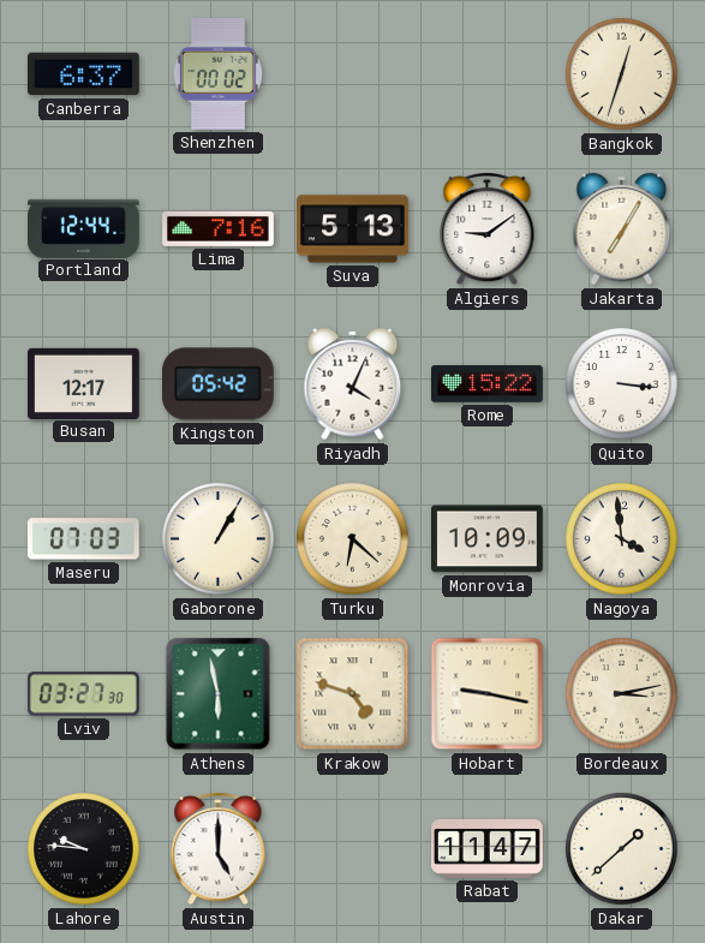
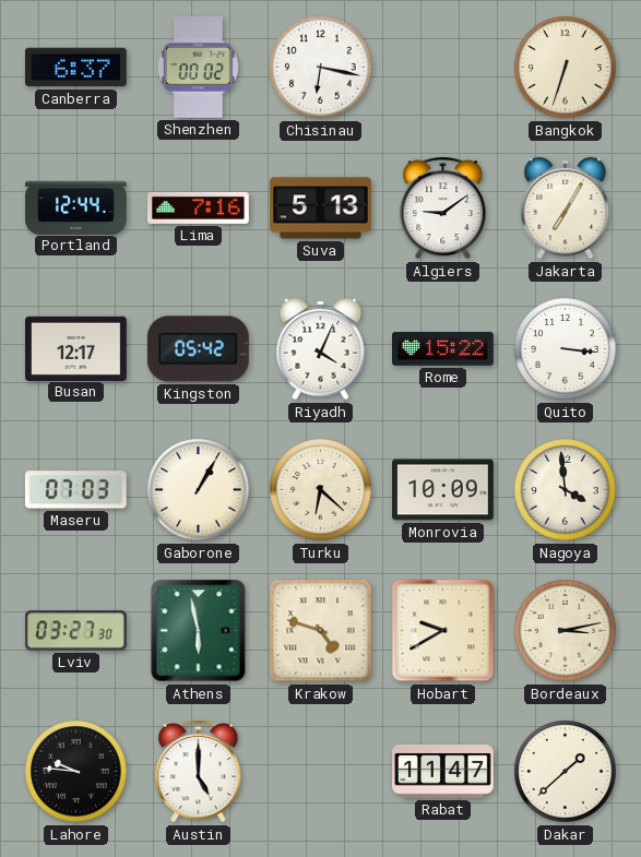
Chisinau: none -> 6:17
Bangkok: 12:33 -> 6:33
Hobart: 9:17 -> 9:40
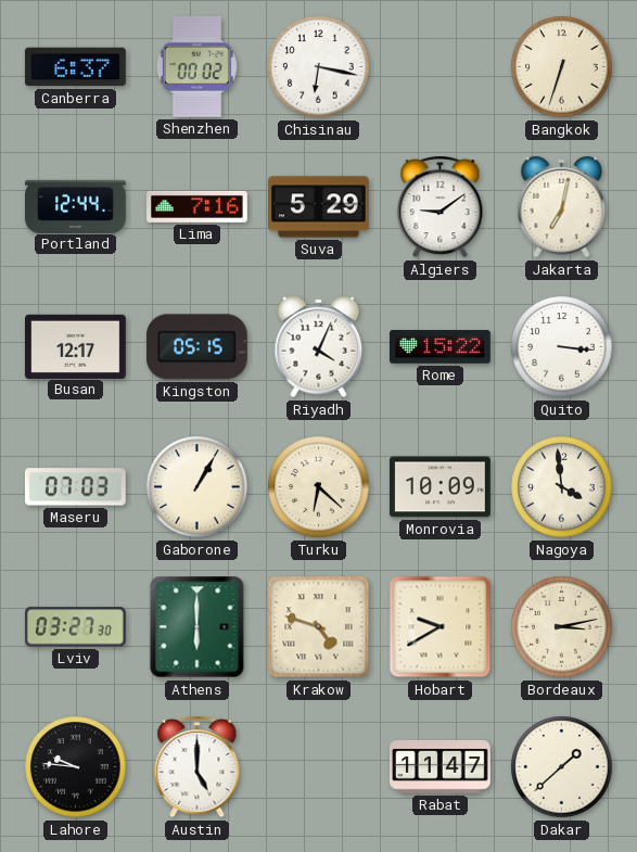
Suva: 5:13 -> 5:29
Jakarta: 7:05 -> 7:02
Kingston: 05:42 -> 05:15
Athens: 5:58 -> 6:00
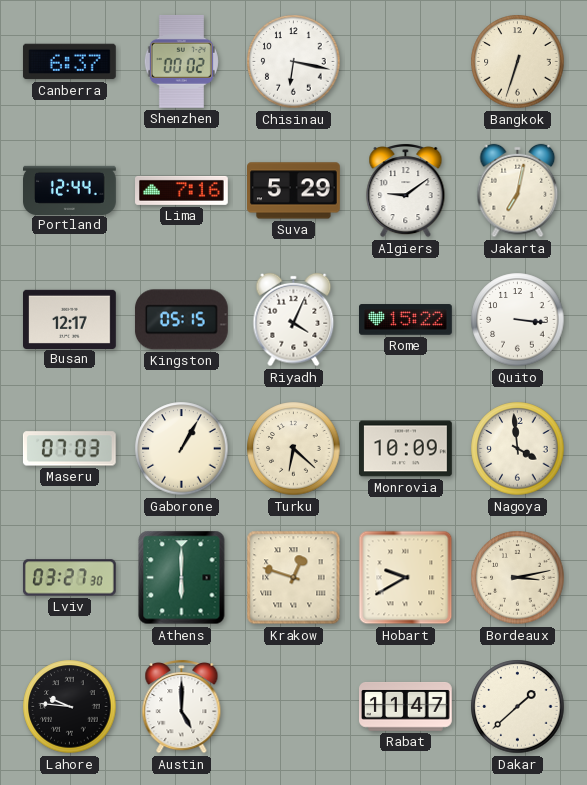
Krakow: 4:48 -> 12:48
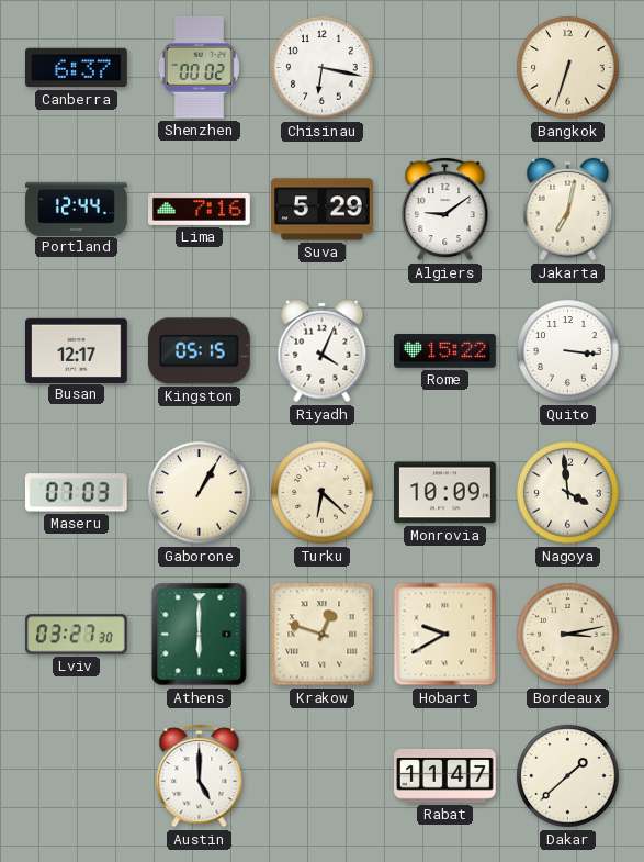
Lahore: 9:46 -> none
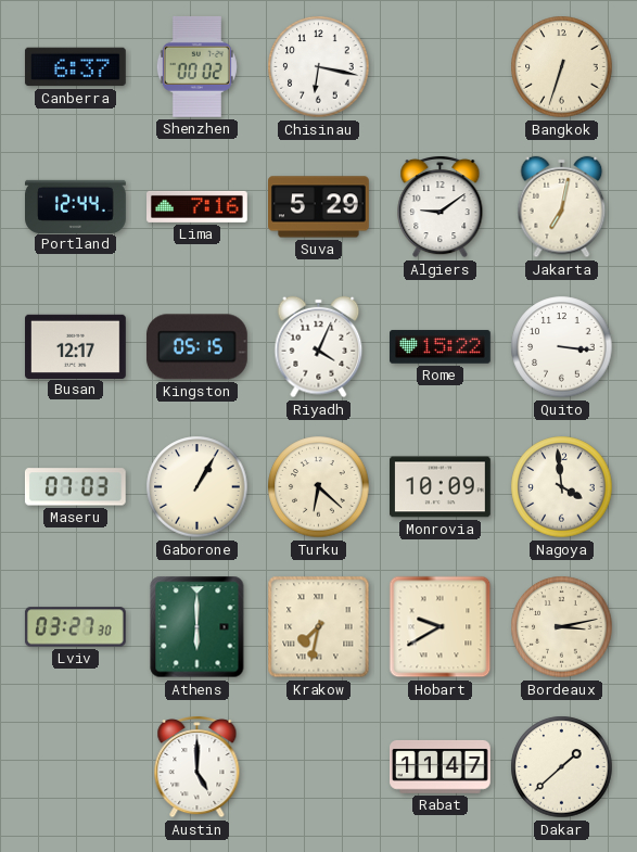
Krakow: 12:48 -> 7:32
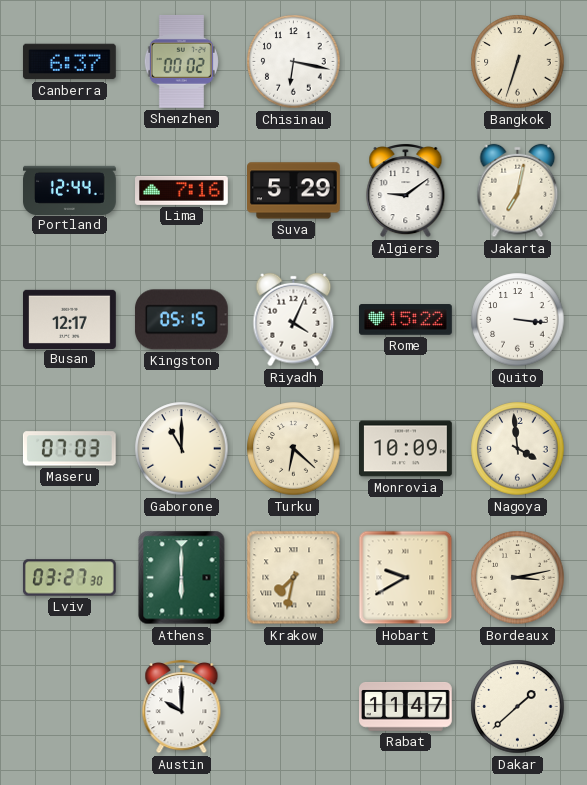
Gaborone: 1:05 -> 11:00
Austin: 5:00 -> 10:00
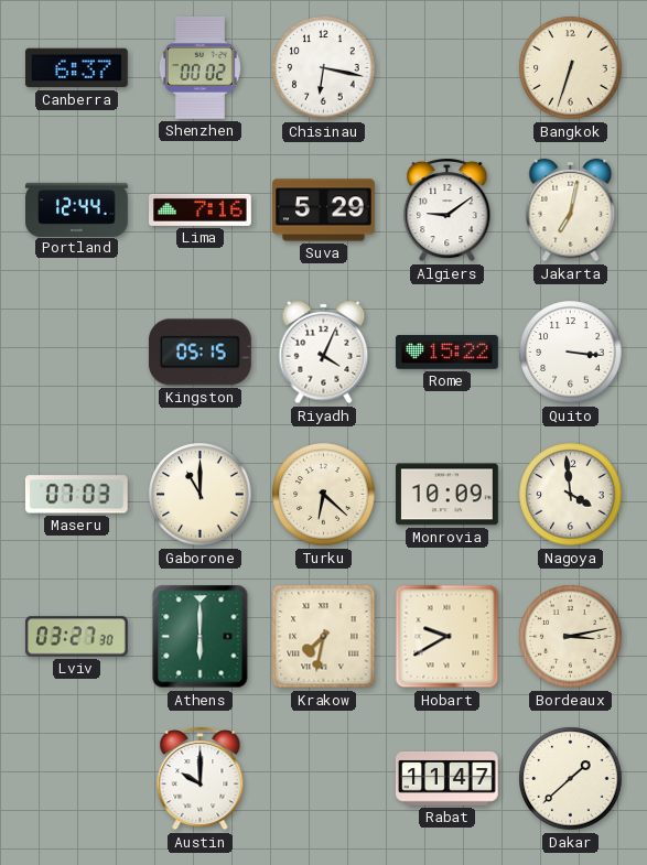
Busan: 12:17 -> none
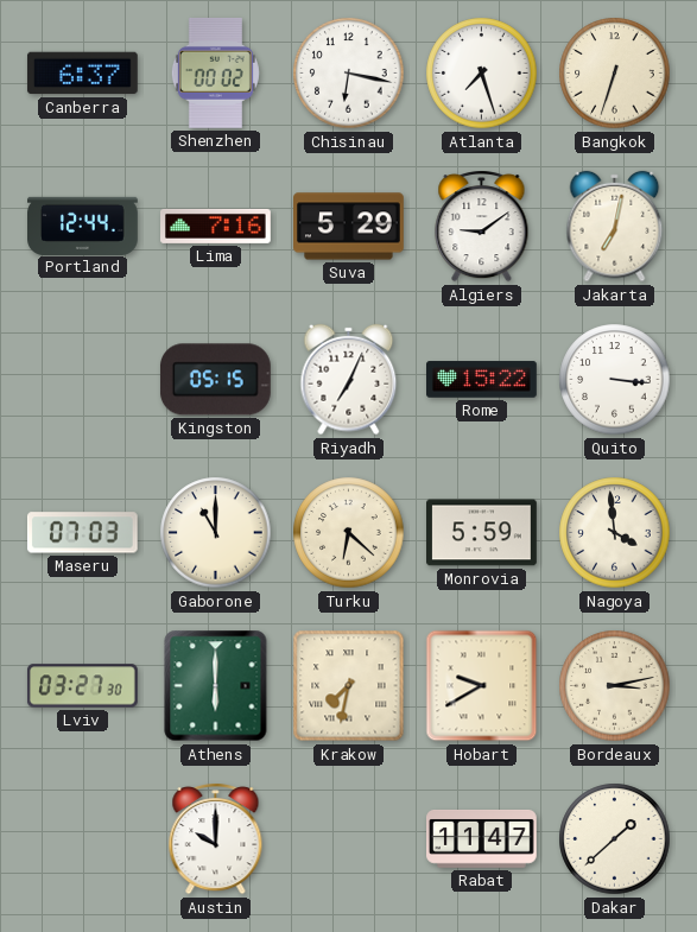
Atlanta: none -> 7:27
Riyadh: 4:04 -> 7:04
Monrovia: 10:09 -> 5:59
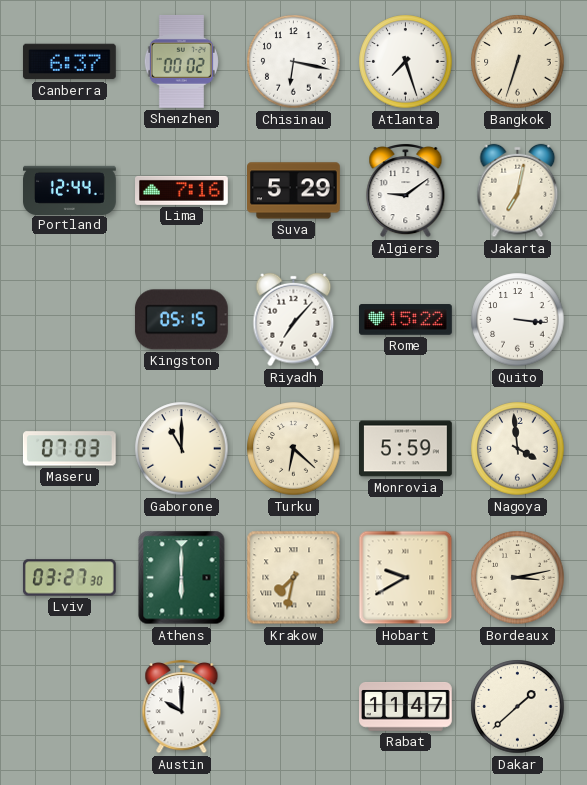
Riyadh: 7:04 -> 7:07
